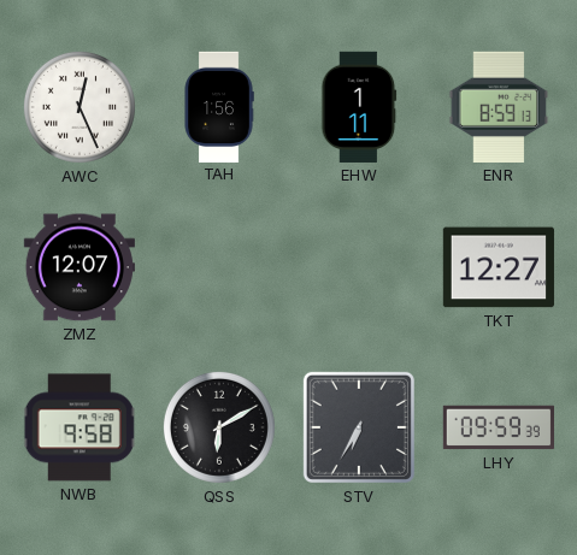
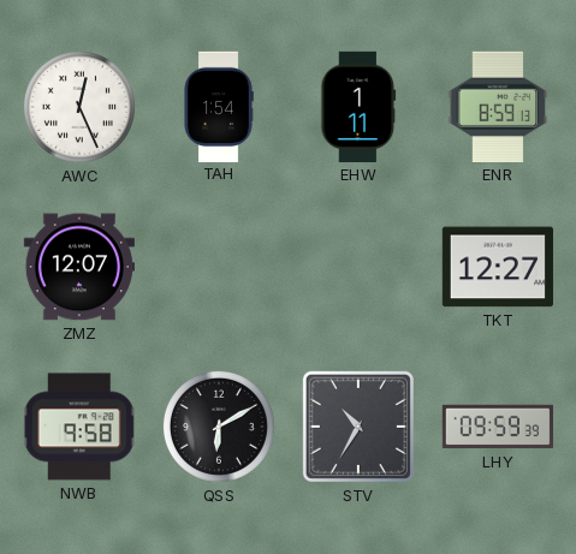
TAH: 1:56 -> 1:54
STV: 6:35 -> 10:35
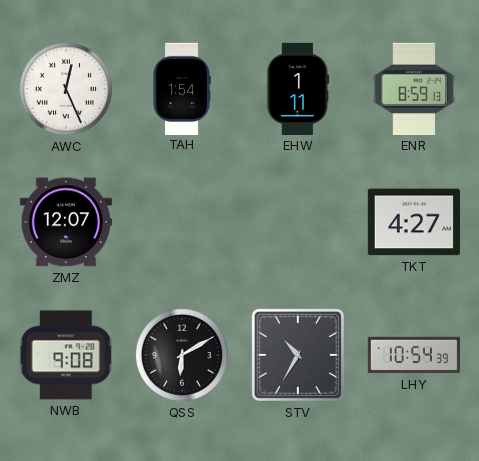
TKT: 12:27 -> 4:27
NWB: 9:58 -> 9:08
LHY: 09:59 -> 10:54
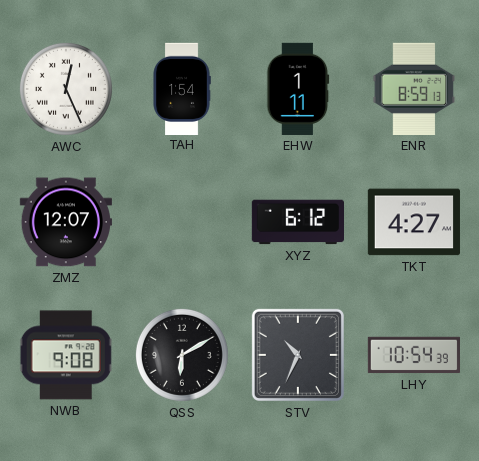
XYZ: none -> 6:12
STV: 10:35 -> 10:34
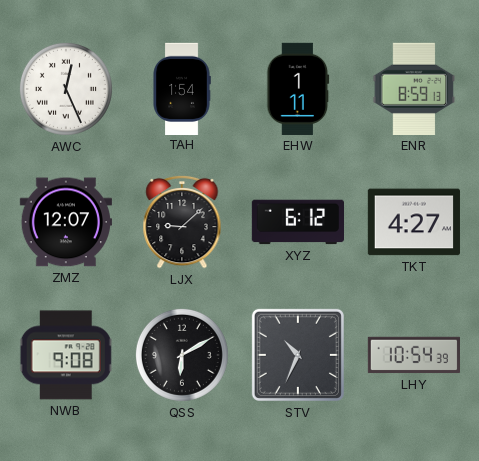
LJX: none -> 9:08
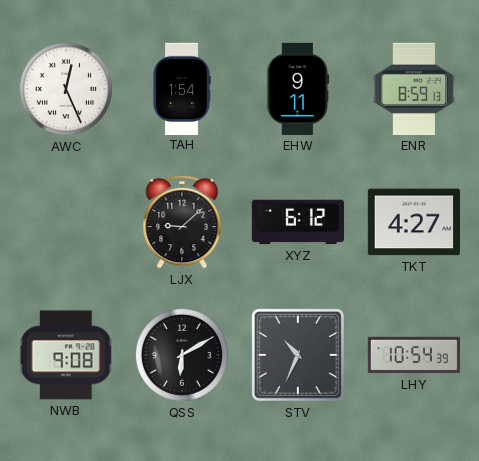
EHW: 1:11 -> 9:11
ZMZ: 12:07 -> none
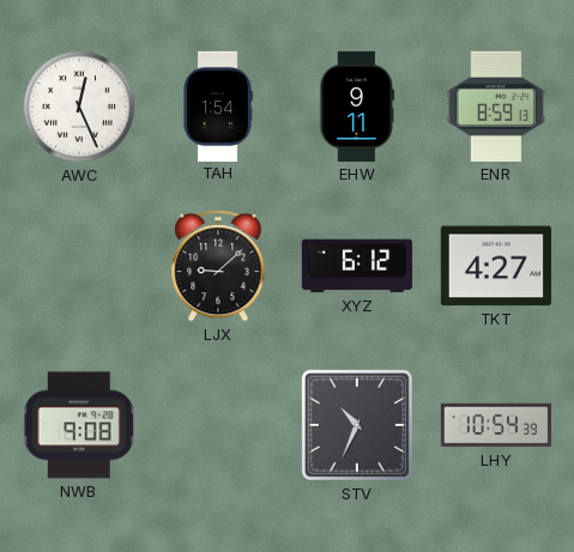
QSS: 6:10 -> none
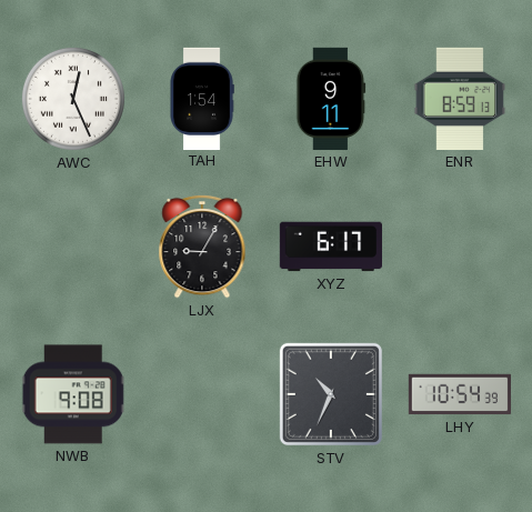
LJX: 9:08 -> 9:05
XYZ: 6:12 -> 6:17
TKT: 4:27 -> none
